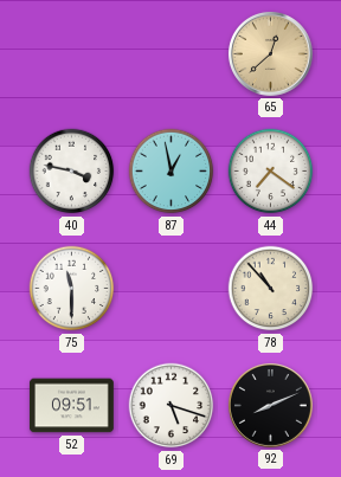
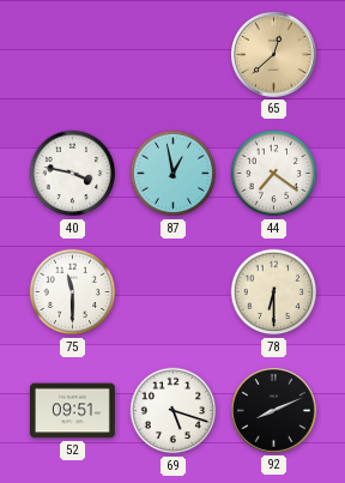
78: 10:53 -> 6:30
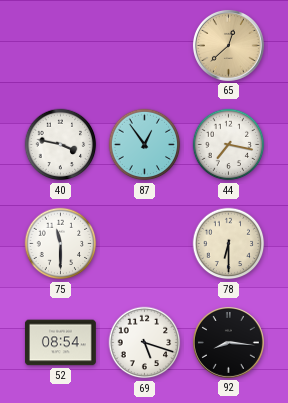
87: 12:58 -> 12:54
44: 7:21 -> 7:17
52: 09:51 -> 08:54
92: 8:11 -> 8:16
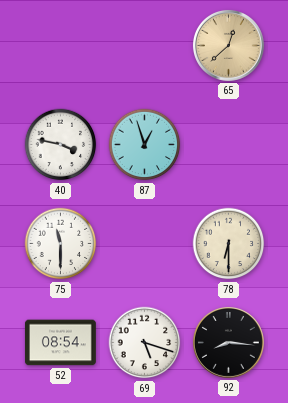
87: 12:54 -> 12:57
44: 7:17 -> none
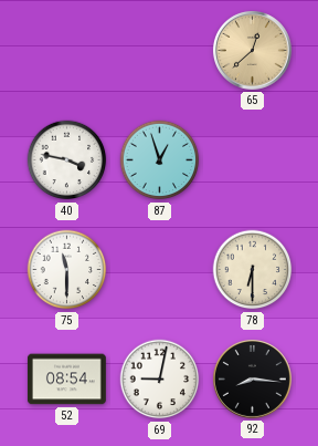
69: 5:18 -> 9:02
